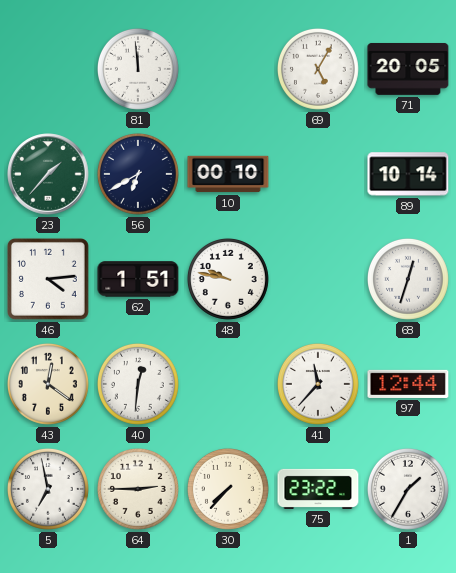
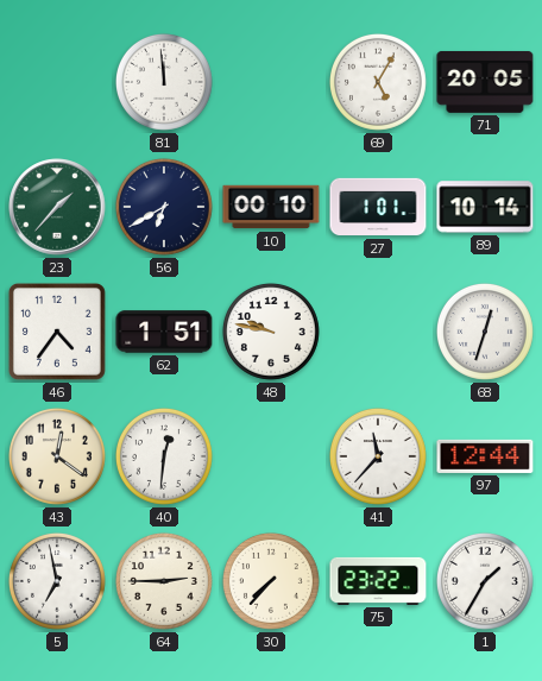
27: none -> 1:01
46: 4:14 -> 4:36
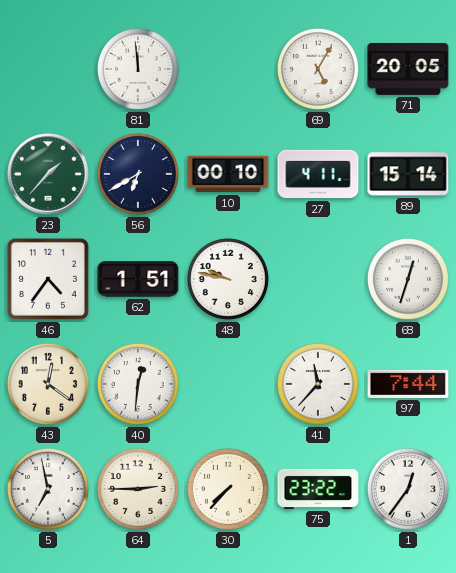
27: 1:01 -> 4:11
89: 10:14 -> 15:14
97: 12:44 -> 7:44
1: 1:35 -> 12:36
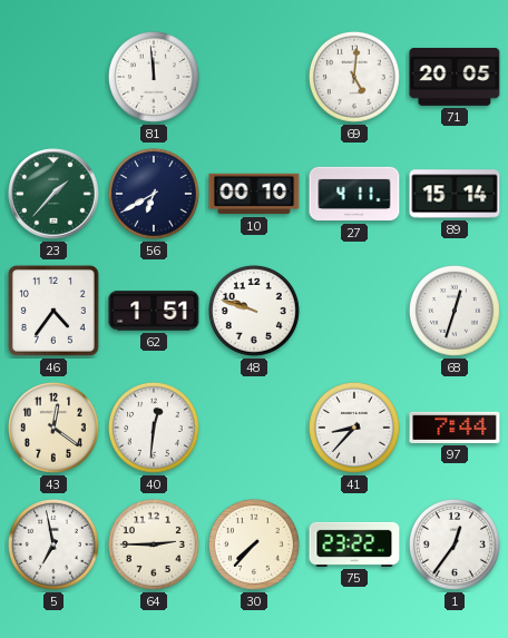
69: 5:05 -> 5:01
48: 9:47 -> 9:48
41: 11:37 -> 8:37
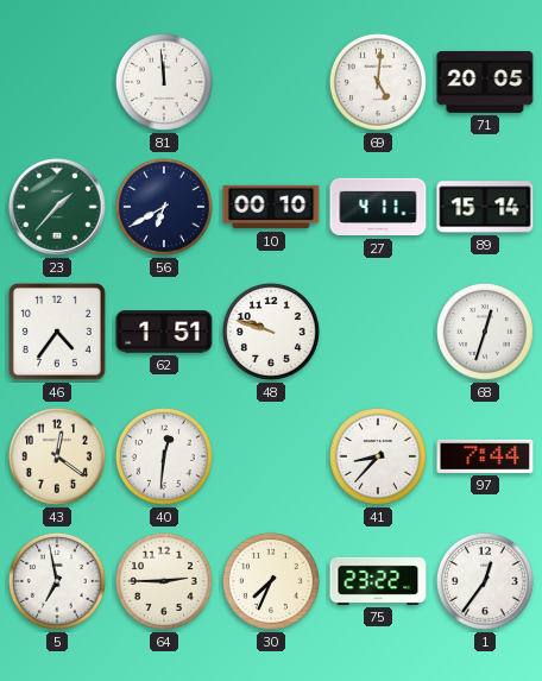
30: 7:37 -> 7:34
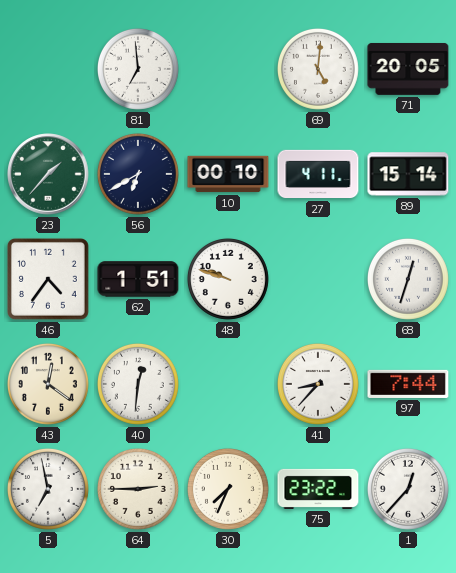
81: 11:59 -> 6:59
1: 12:36 -> 12:37
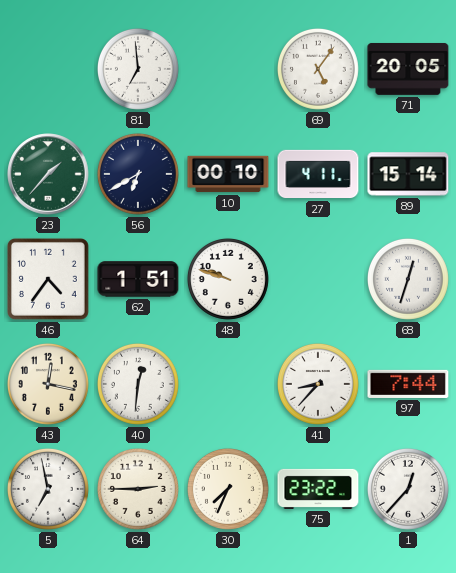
69: 5:01 -> 5:06
43: 12:21 -> 12:17
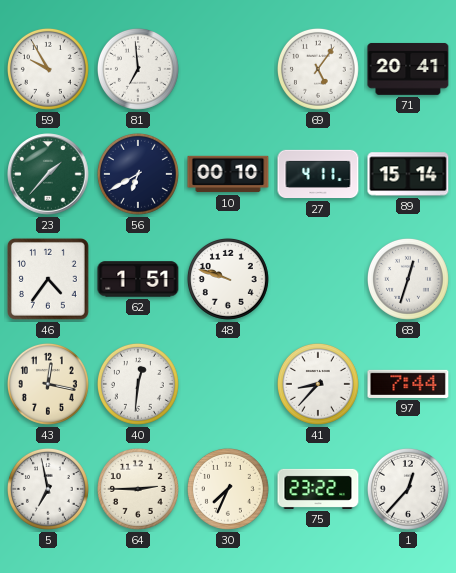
59: none -> 9:55
71: 20:05 -> 20:41
